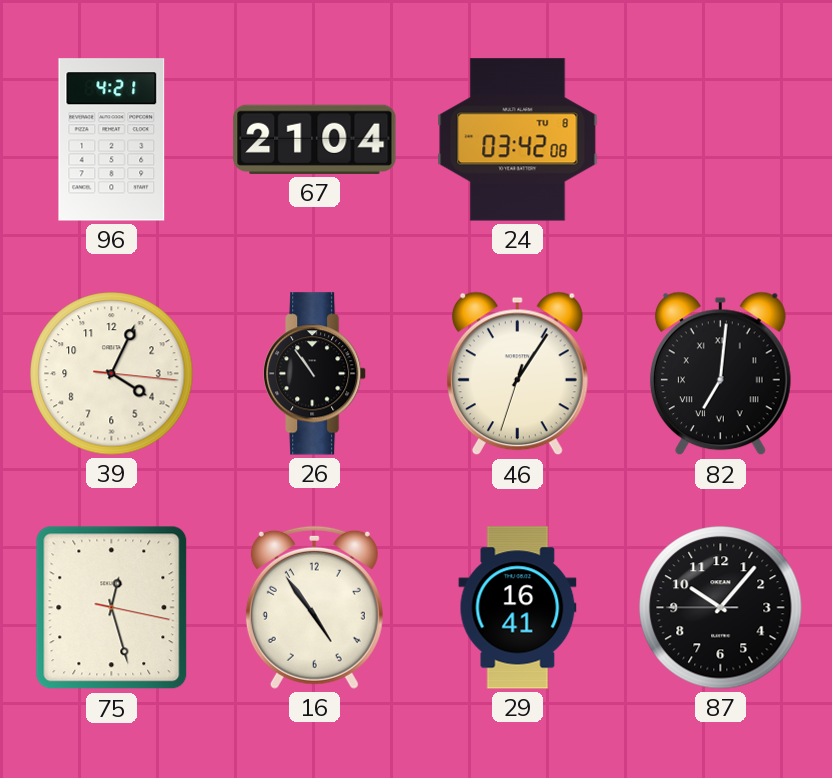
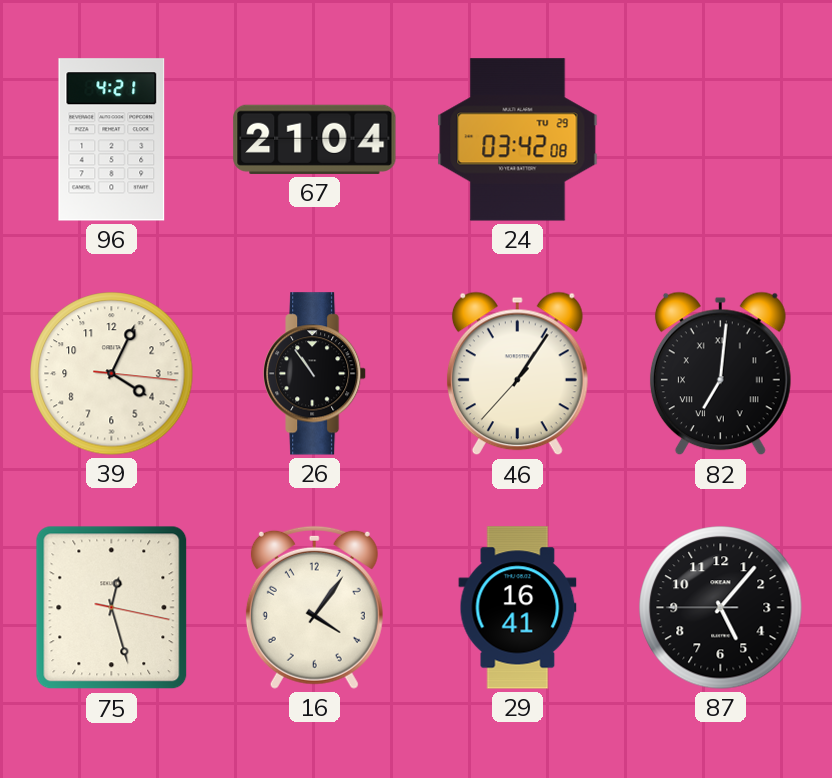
24 date: TU 8 -> TU 29
46: 1:05:33 -> 1:05:37
16: 4:54 -> 4:06
87: 10:06 -> 5:06
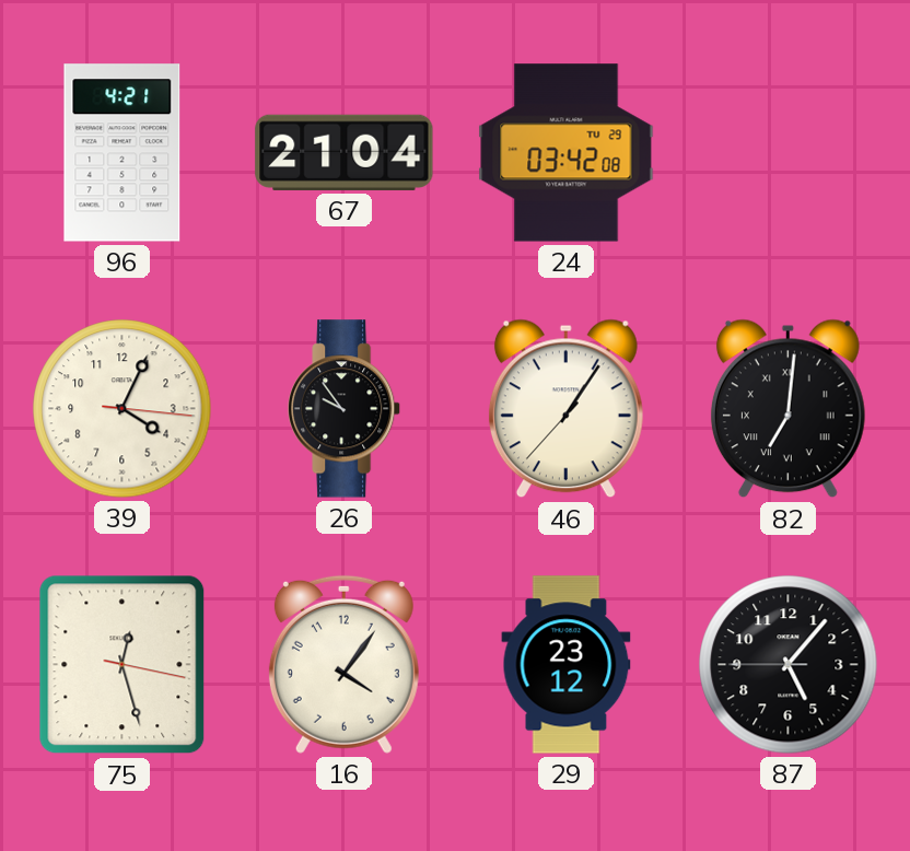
26: 10:54 -> 9:54
29: 16:41 -> 23:12
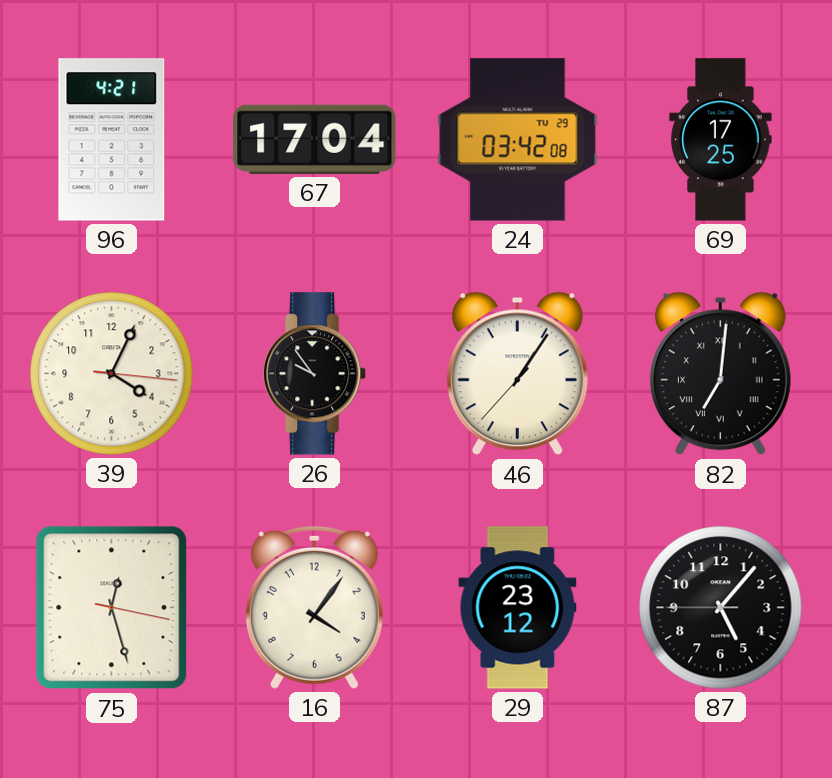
67: 21:04 -> 17:04
69: none -> 17:25
